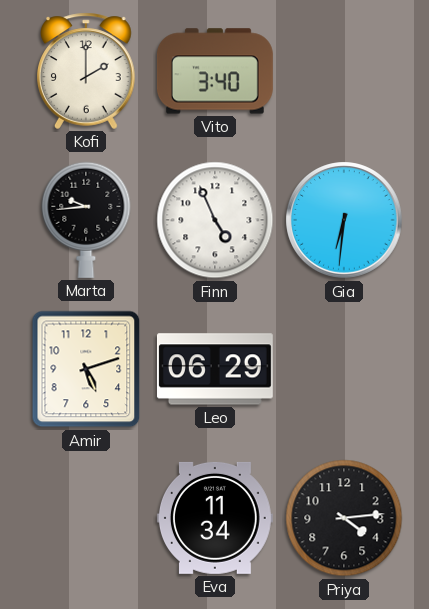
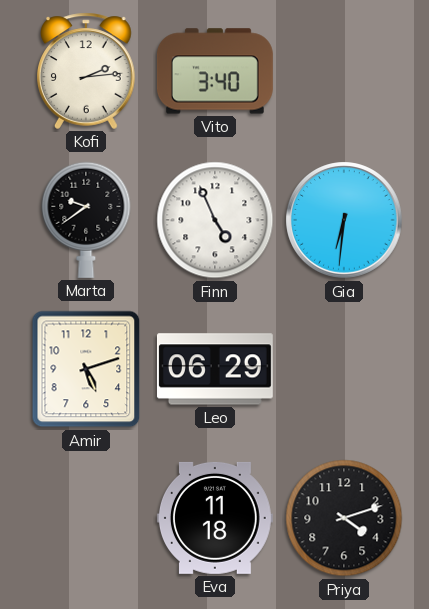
Kofi: 2:00 -> 2:14
Marta: 9:44 -> 9:39
Eva: 11:34 -> 11:18
Priya: 4:14 -> 4:12
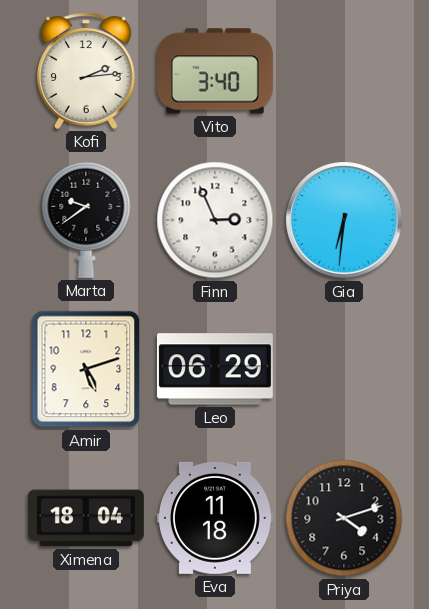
Finn: 4:56 -> 2:56
Ximena: none -> 18:04
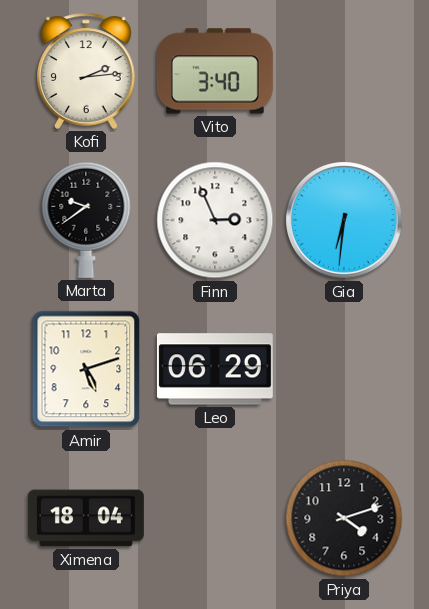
Eva: 11:18 -> none
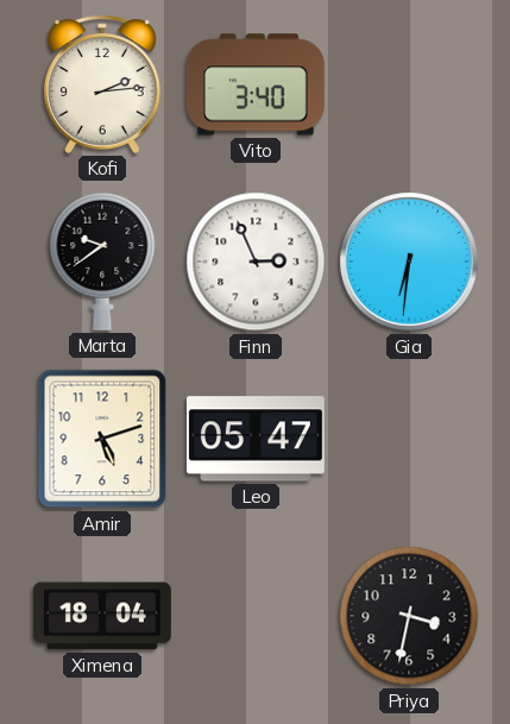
Leo: 06:29 -> 05:47
Priya: 4:12 -> 3:32
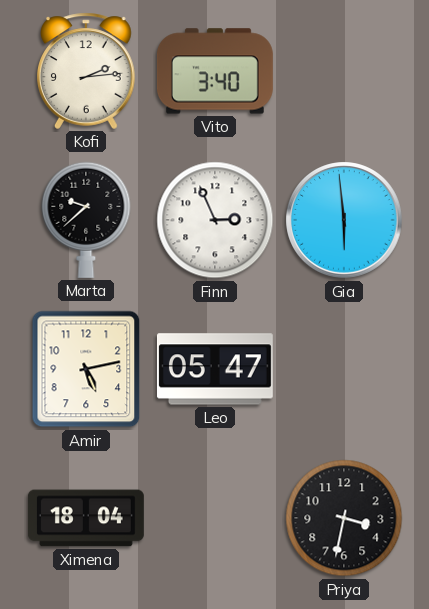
Marta: 9:39 -> 9:38
Gia: 6:31 -> 5:59
Amir: 5:12 -> 5:13
